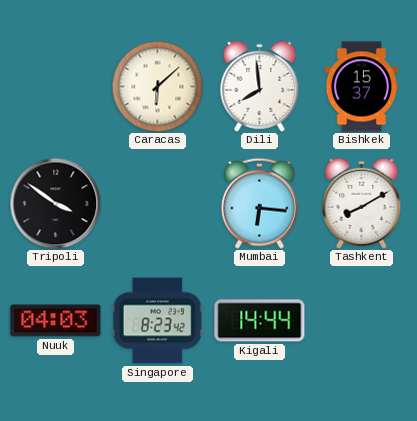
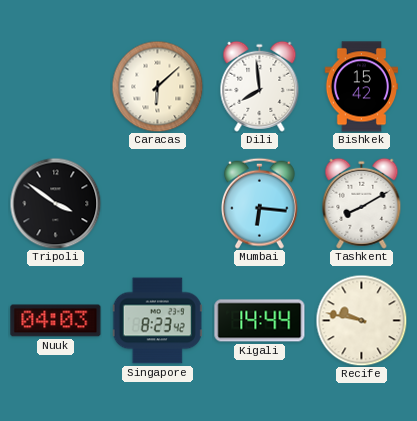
Bishkek: 15:37 -> 15:42
Recife: none -> 9:47
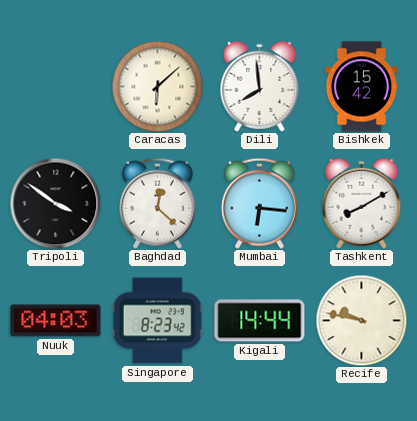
Baghdad: none -> 12:22
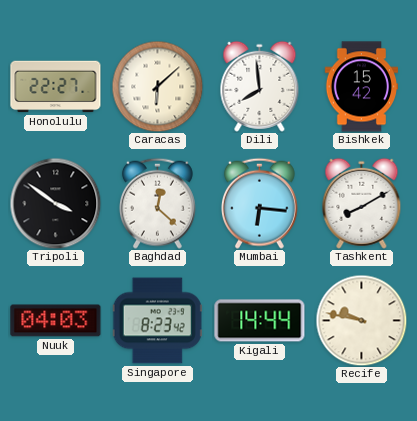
Honolulu: none -> 22:27
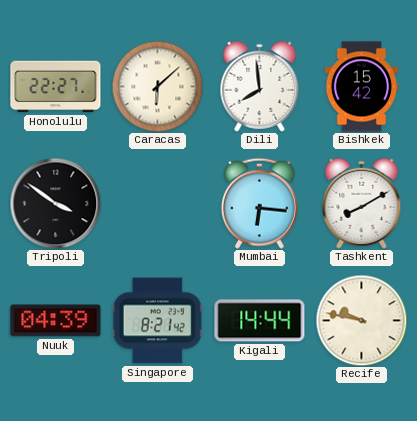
Baghdad: 12:22 -> none
Nuuk: 04:03 -> 04:39
Singapore: 8:23 -> 8:21
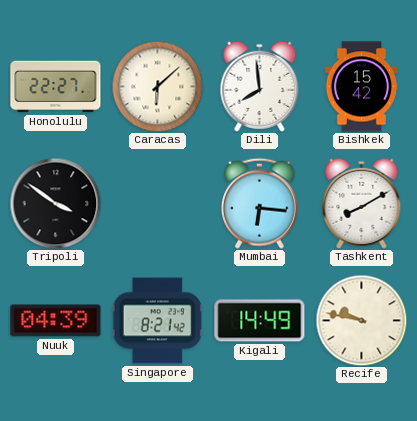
Kigali: 14:44 -> 14:49
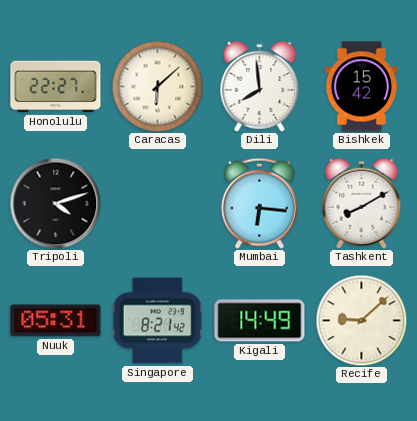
Tripoli: 3:51 -> 4:12
Nuuk: 04:39 -> 05:31
Recife: 9:47 -> 9:08
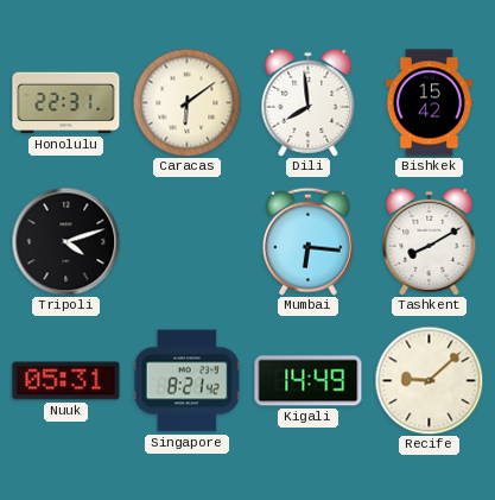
Honolulu: 22:27 -> 22:31
Caracas: 6:08 -> 6:09
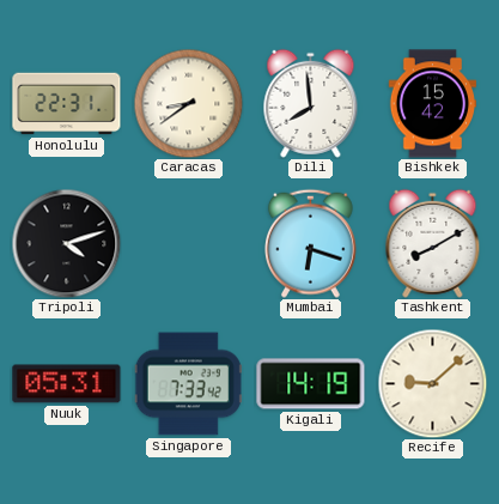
Caracas: 6:09 -> 8:39
Mumbai: 6:16 -> 6:18
Singapore: 8:21 -> 7:33
Kigali: 14:49 -> 14:19
